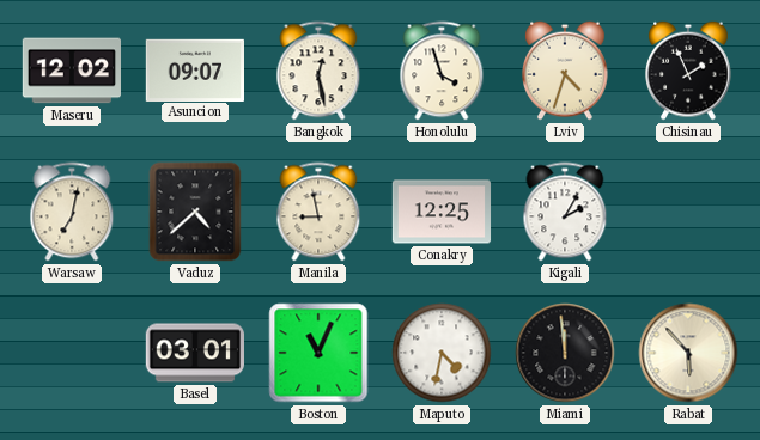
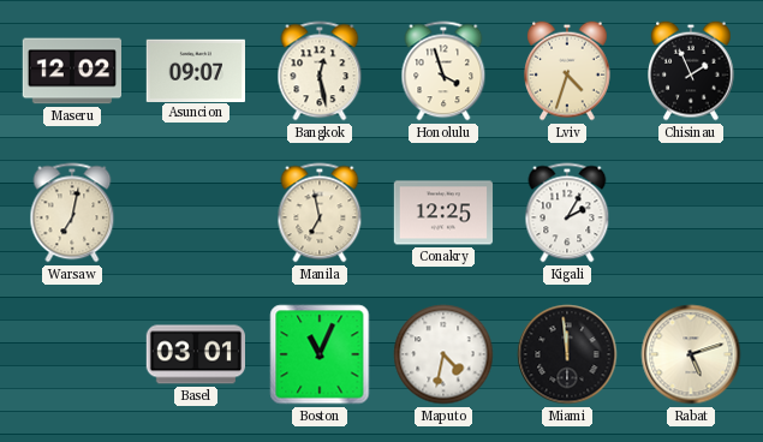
Vaduz: 4:38 -> none
Manila: 8:58 -> 6:58
Rabat: 5:53 -> 5:12
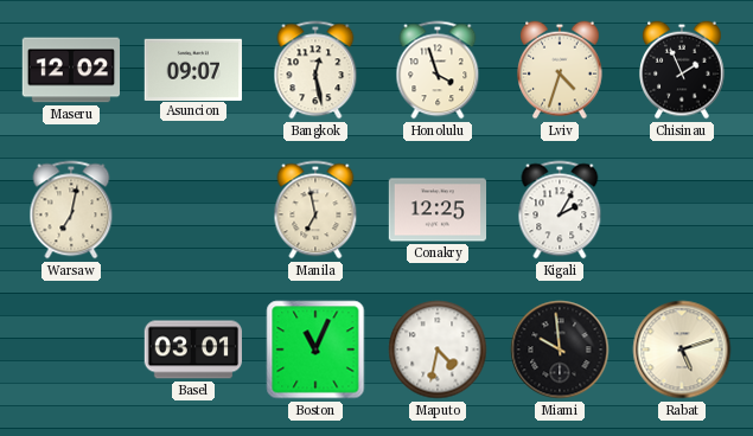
Miami: 11:59 -> 9:59
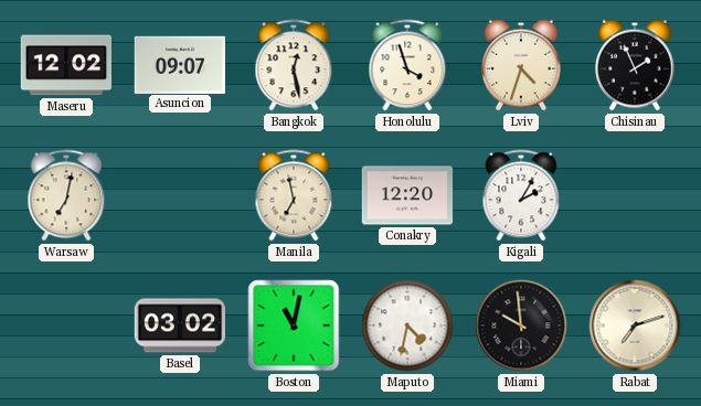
Conakry: 12:25 -> 12:20
Basel: 03:01 -> 03:02
Boston: 11:04 -> 11:02
Rabat: 5:12 -> 7:12
